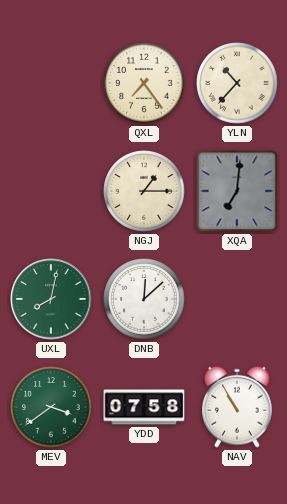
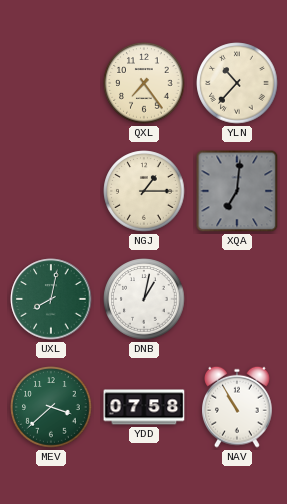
DNB: 12:08 -> 1:02
MEV: 3:39 -> 3:38
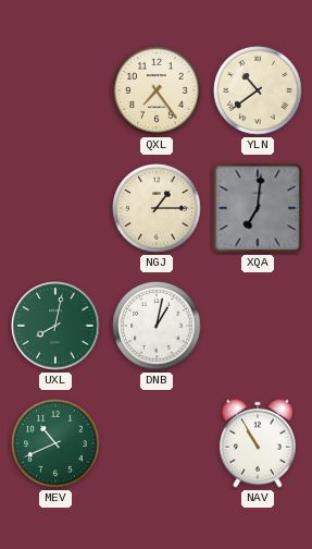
YLN: 10:37 -> 10:39
MEV: 3:38 -> 10:41
YDD: 07:58 -> none
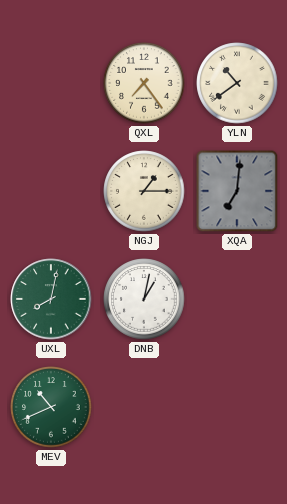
NAV: 10:55 -> none
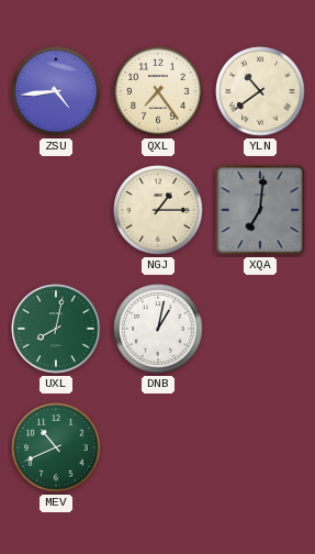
ZSU: none -> 4:44
